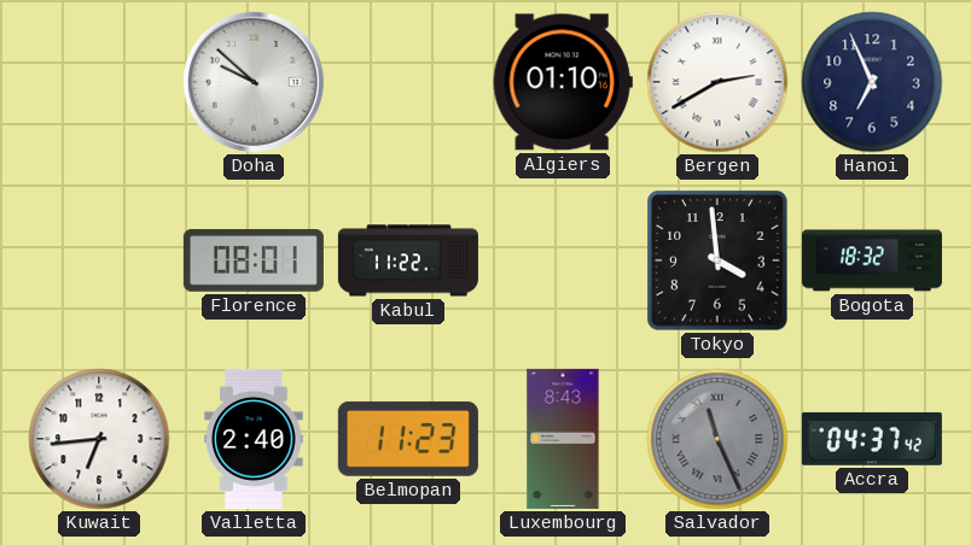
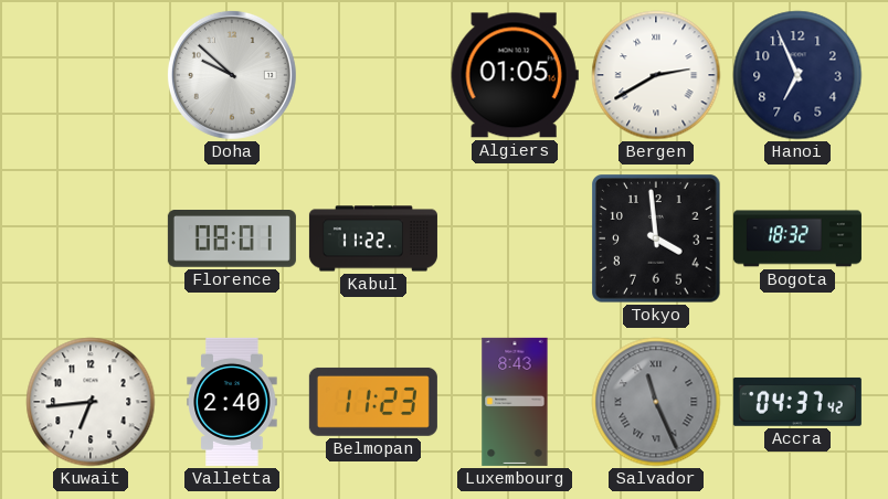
Algiers: 01:10 -> 01:05
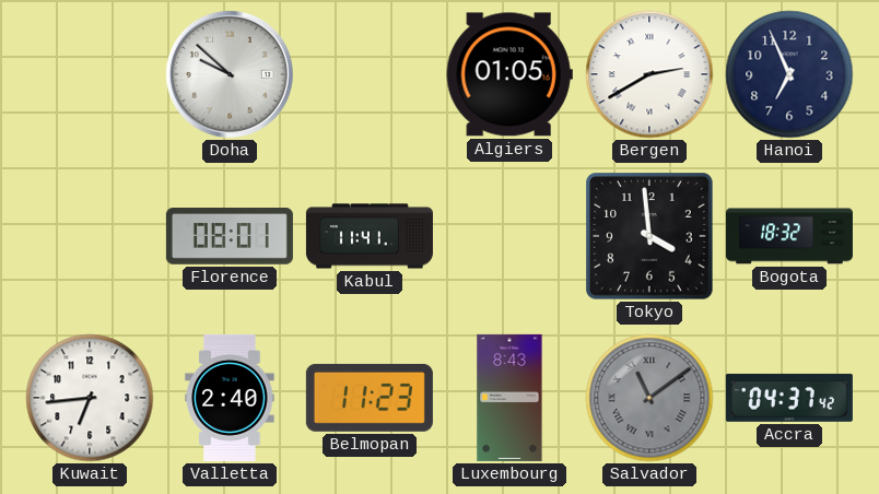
Kabul: 11:22 -> 11:41
Salvador: 11:26 -> 11:09
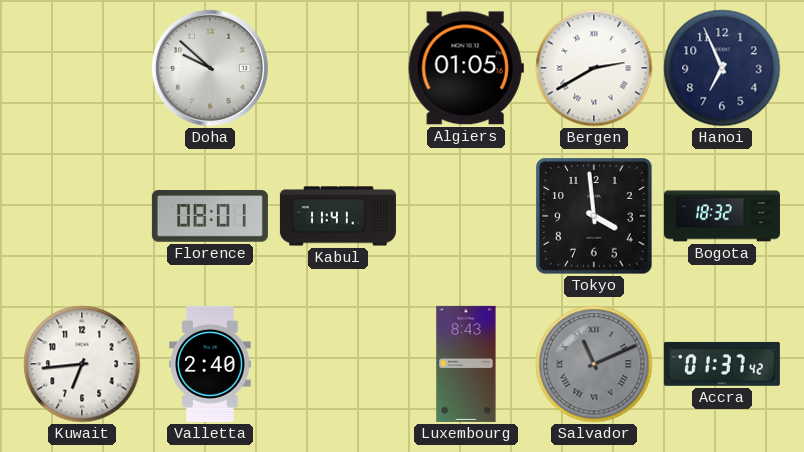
Belmopan: 11:23 -> none
Salvador: 11:09 -> 11:11
Accra: 04:37 -> 01:37
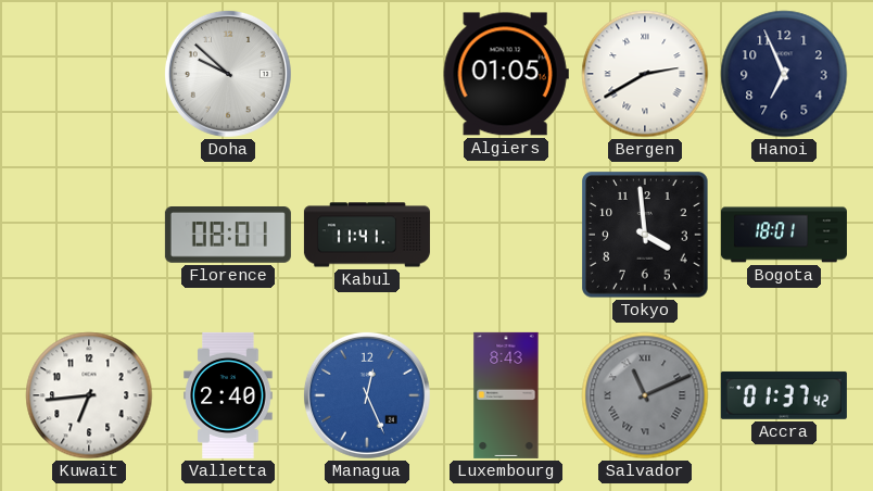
Bogota: 18:32 -> 18:01
Managua: none -> 12:26
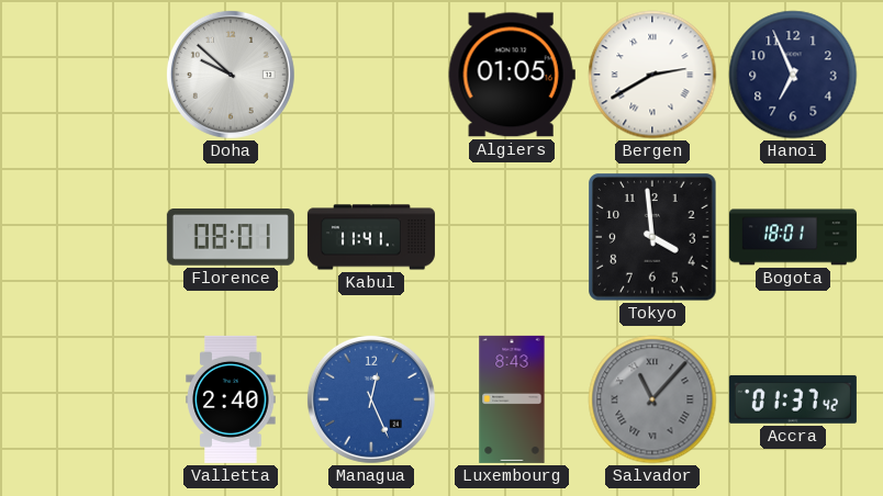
Kuwait: 6:44 -> none
Salvador: 11:11 -> 11:07
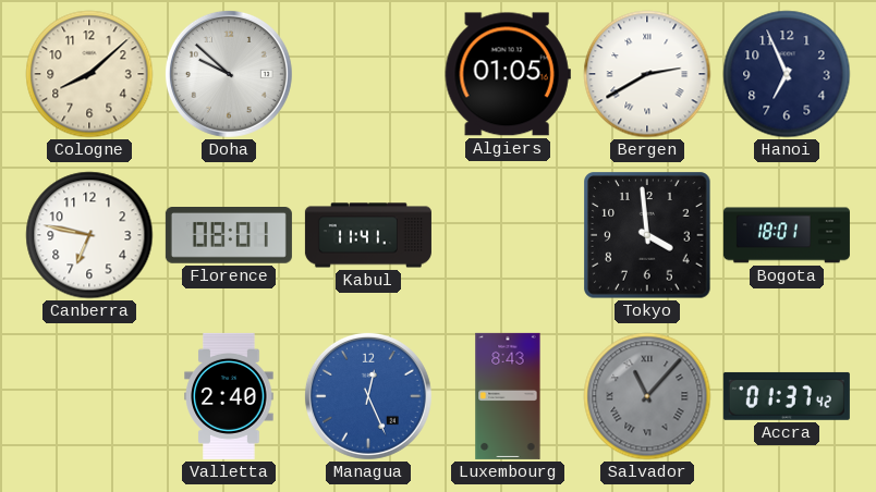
Cologne: none -> 8:08
Canberra: none -> 6:47
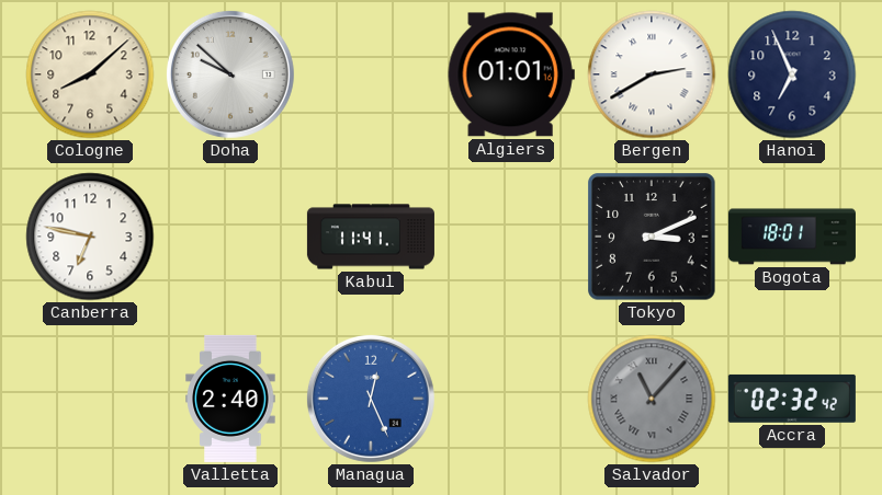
Algiers: 01:05 -> 01:01
Florence: 08:01 -> none
Tokyo: 3:59 -> 3:11
Luxembourg: 8:43 -> none
Accra: 01:37 -> 02:32
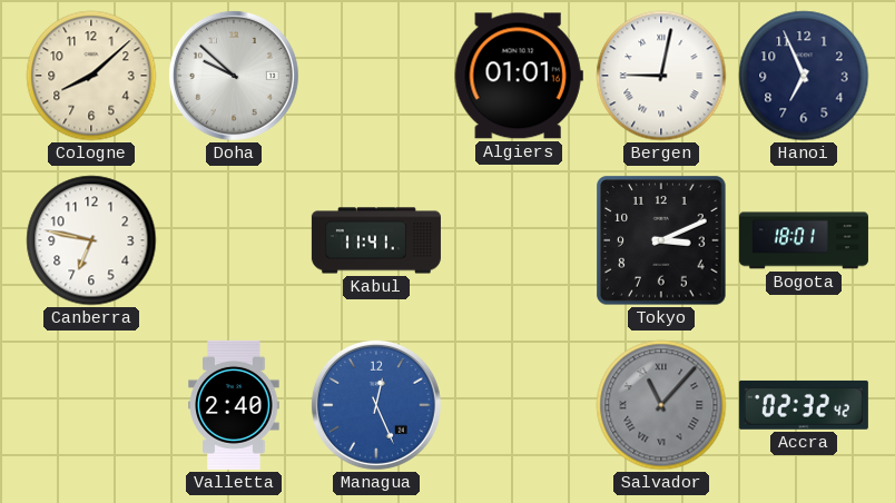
Bergen: 2:40 -> 9:02
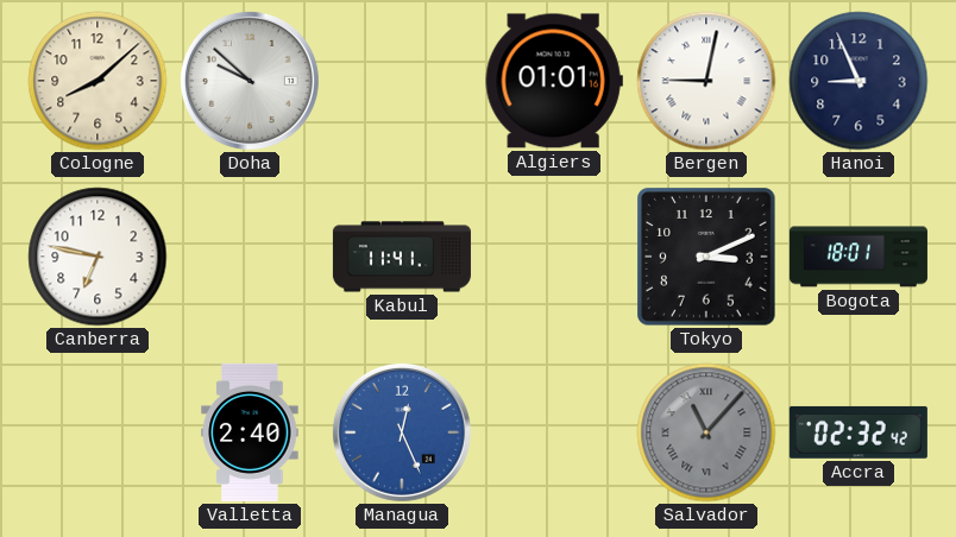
Hanoi: 6:56 -> 8:56
